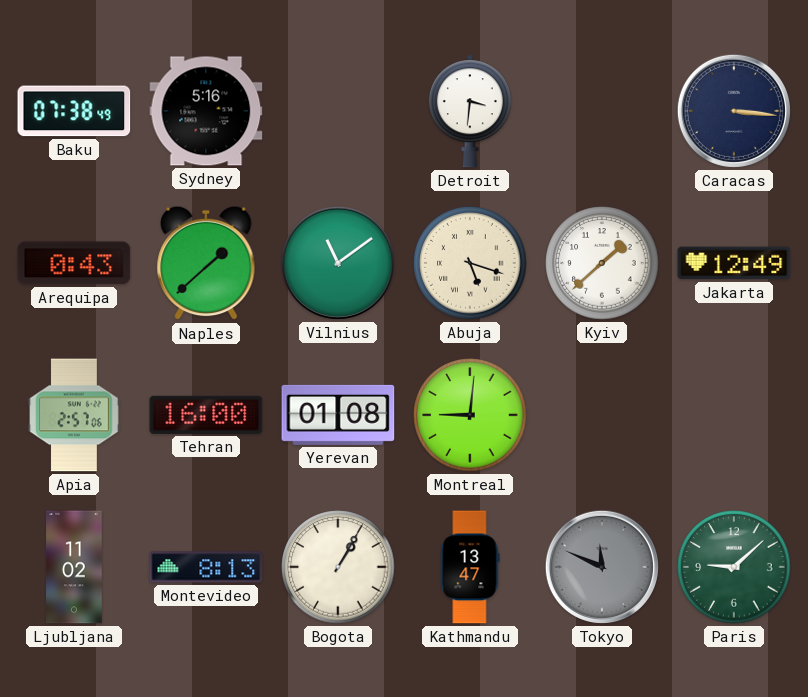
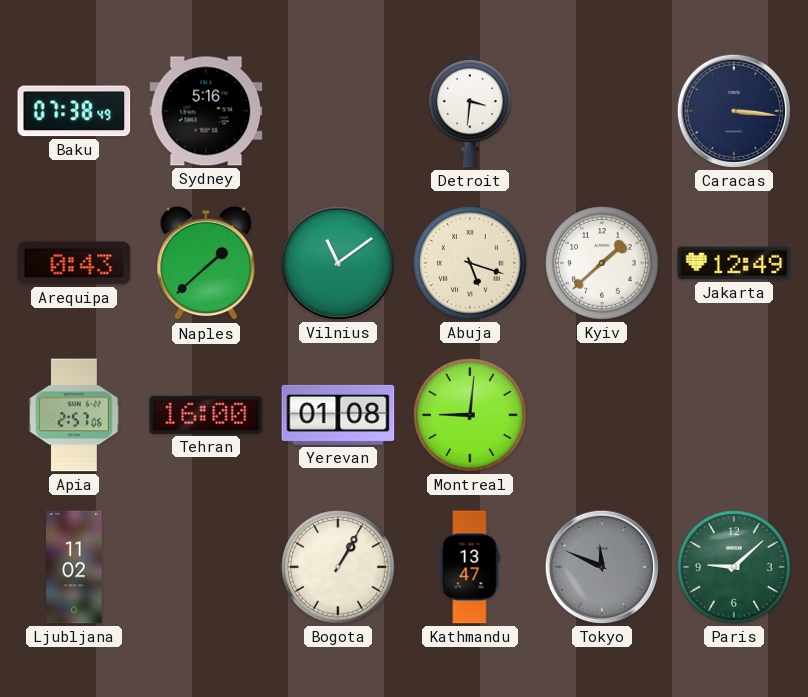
Montevideo: 8:13 -> none
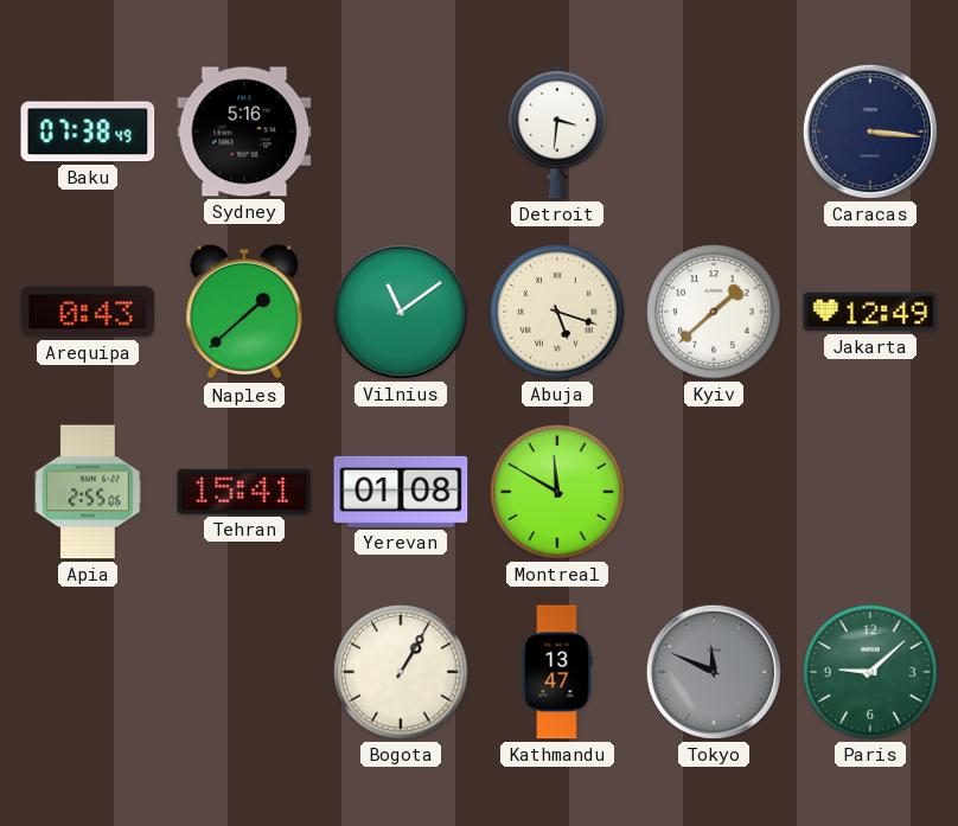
Apia: 2:57 -> 2:55
Tehran: 16:00 -> 15:41
Montreal: 9:01 -> 11:50
Ljubljana: 11:02 -> none
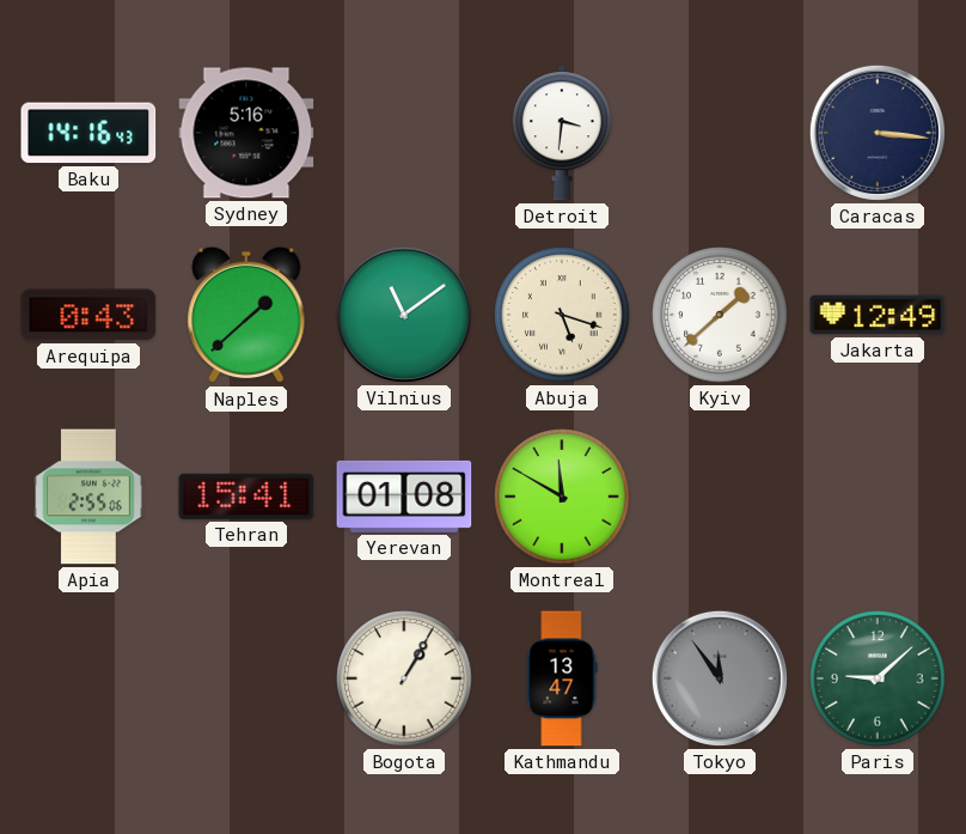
Baku: 07:38 -> 14:16
Tokyo: 11:49 -> 11:54
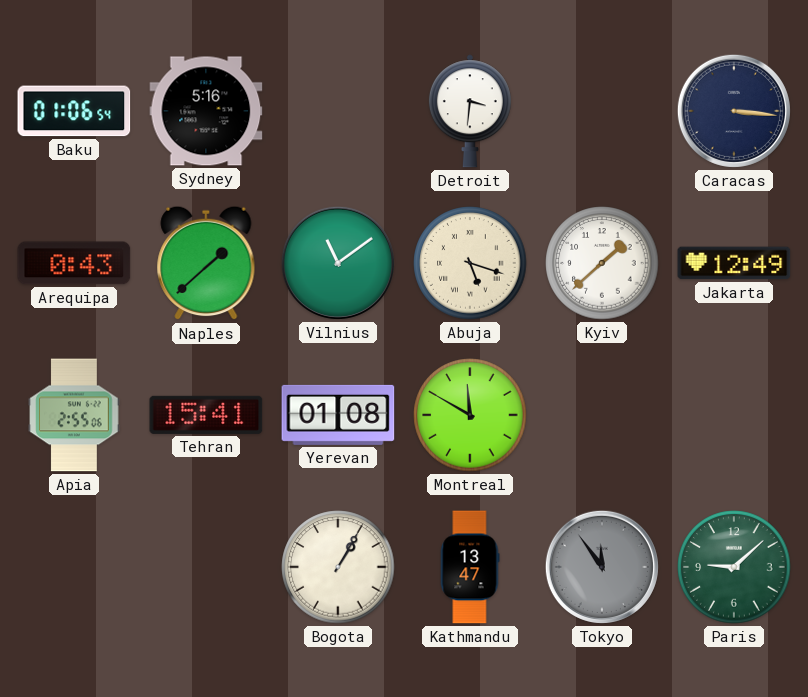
Baku: 14:16 -> 01:06
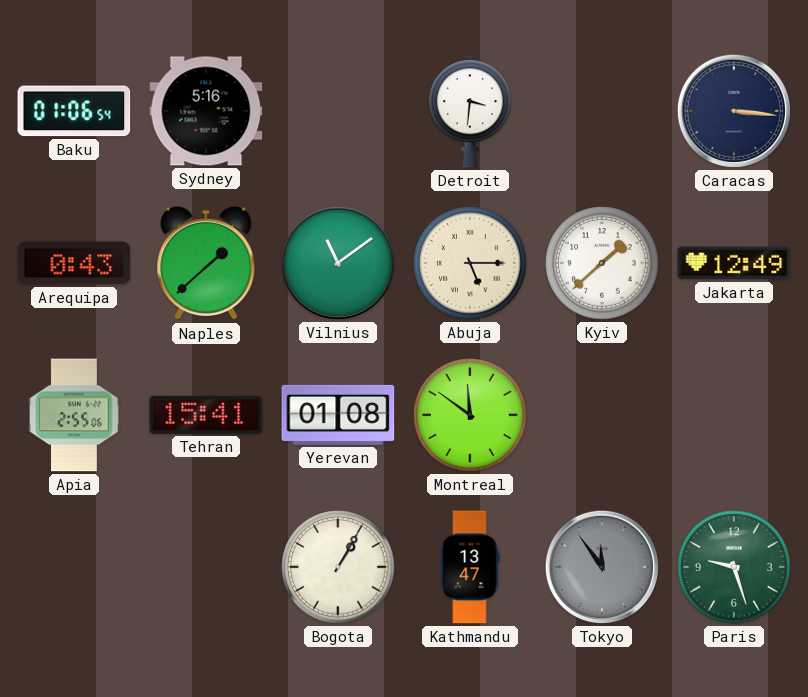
Abuja: 5:18 -> 5:15
Montreal: 11:50 -> 11:51
Paris: 9:08 -> 9:27
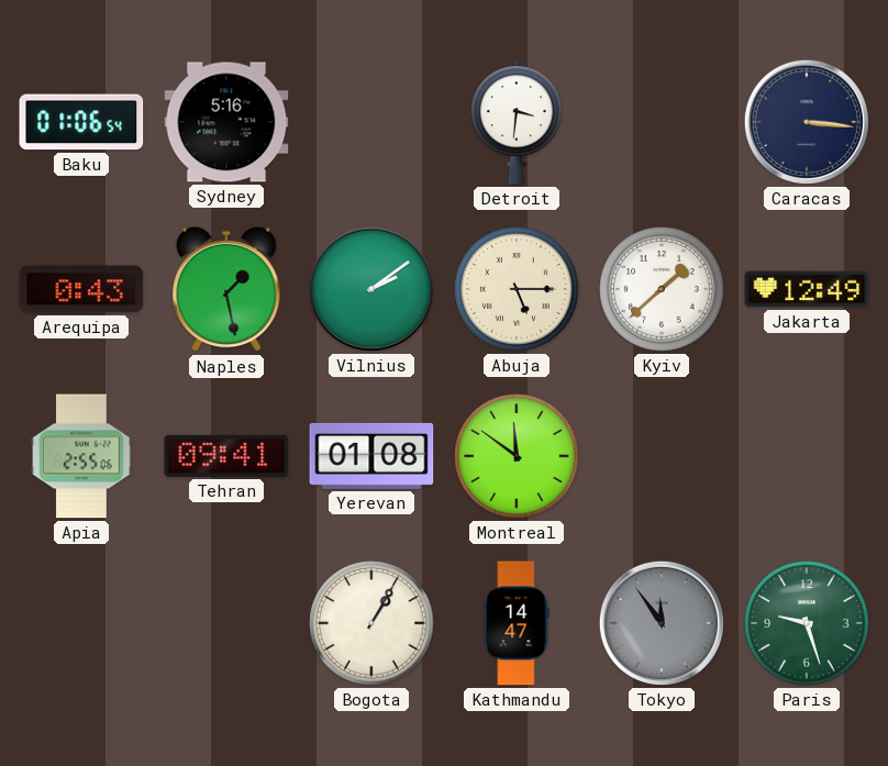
Naples: 1:38 -> 1:28
Vilnius: 11:09 -> 2:09
Tehran: 15:41 -> 09:41
Kathmandu: 13:47 -> 14:47
